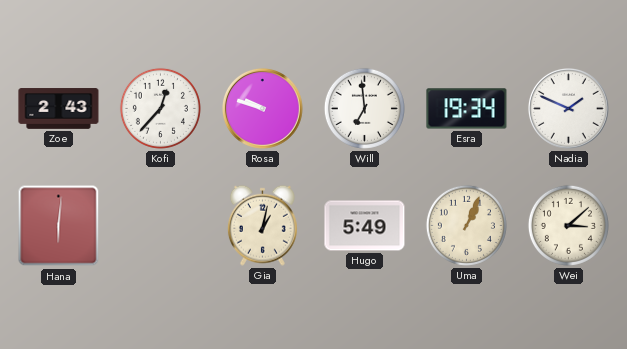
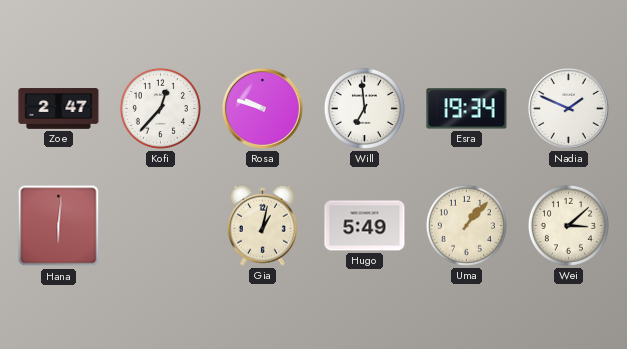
Zoe: 2:43 -> 2:47
Uma: 1:04 -> 1:07
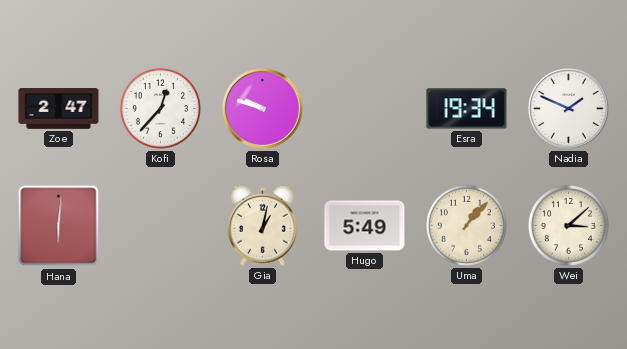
Will: 6:59 -> none
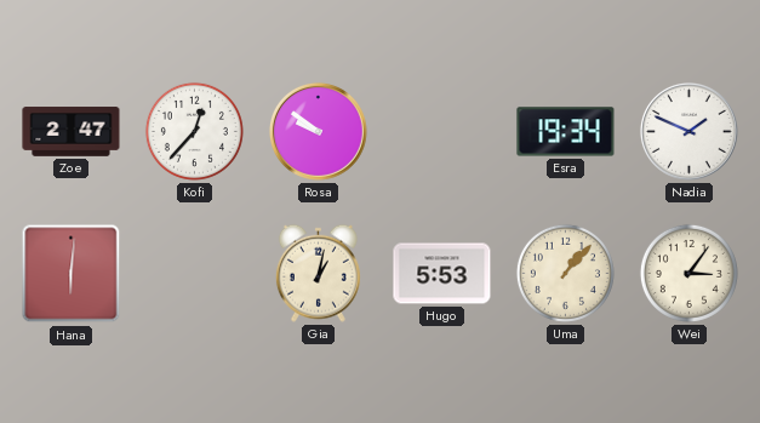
Rosa: 9:48 -> 9:51
Hugo: 5:49 -> 5:53
Wei: 3:08 -> 3:06
